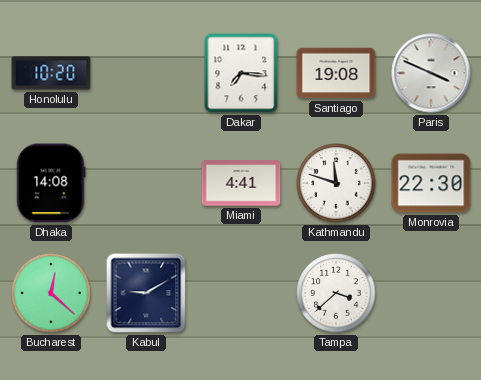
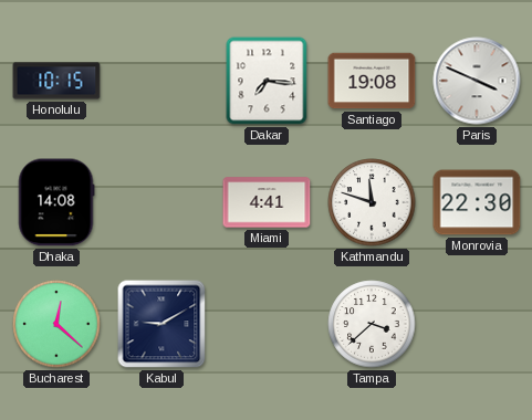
Honolulu: 10:20 -> 10:15
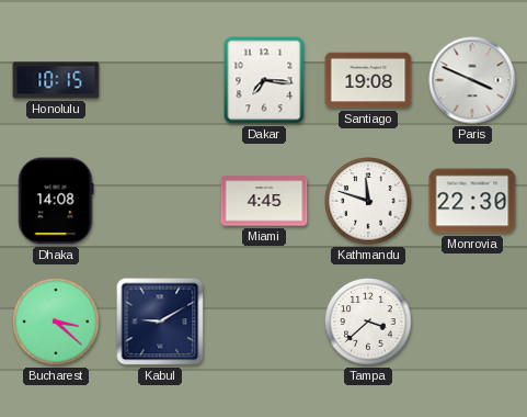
Miami: 4:41 -> 4:45
Bucharest: 12:22 -> 3:22
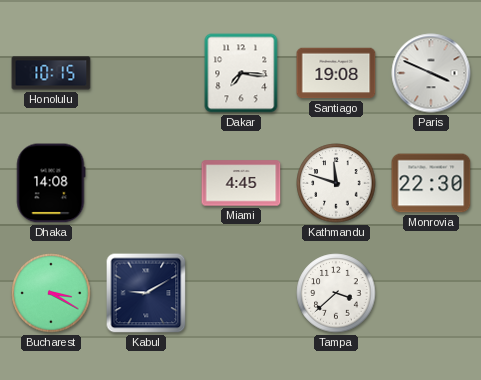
Bucharest: 3:22 -> 3:20
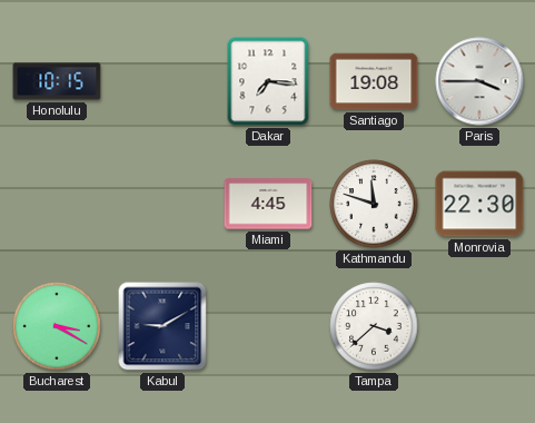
Paris: 3:49 -> 3:45
Dhaka: 14:08 -> none
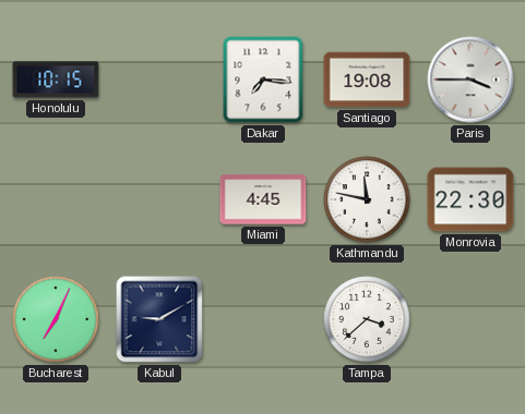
Kathmandu: 11:48 -> 11:47
Bucharest: 3:20 -> 7:04
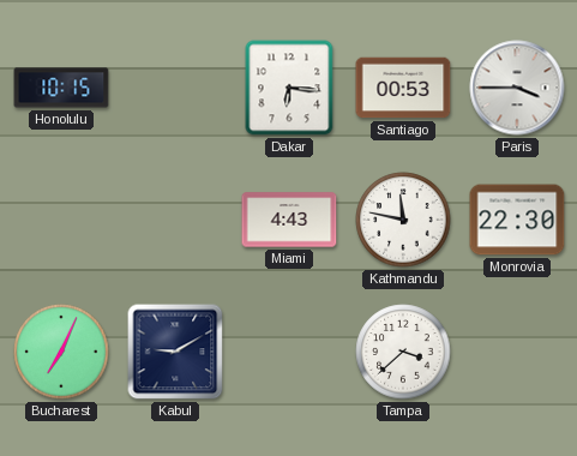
Dakar: 7:16 -> 6:16
Santiago: 19:08 -> 00:53
Miami: 4:45 -> 4:43
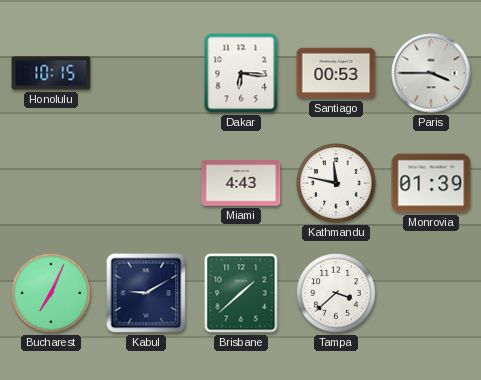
Monrovia: 22:30 -> 01:39
Brisbane: none -> 1:38
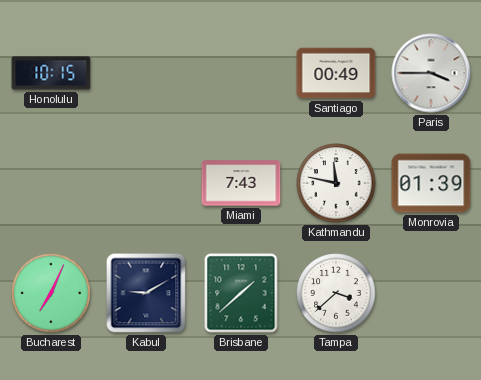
Dakar: 6:16 -> none
Santiago: 00:53 -> 00:49
Miami: 4:43 -> 7:43
